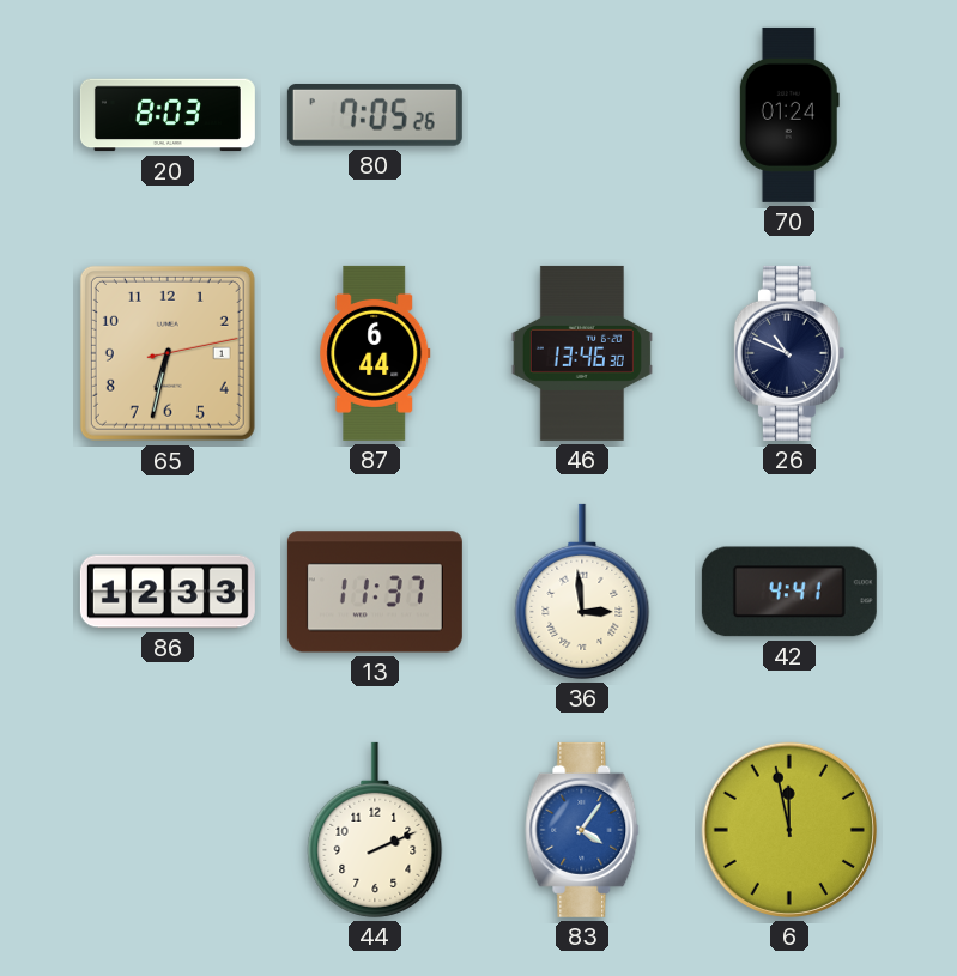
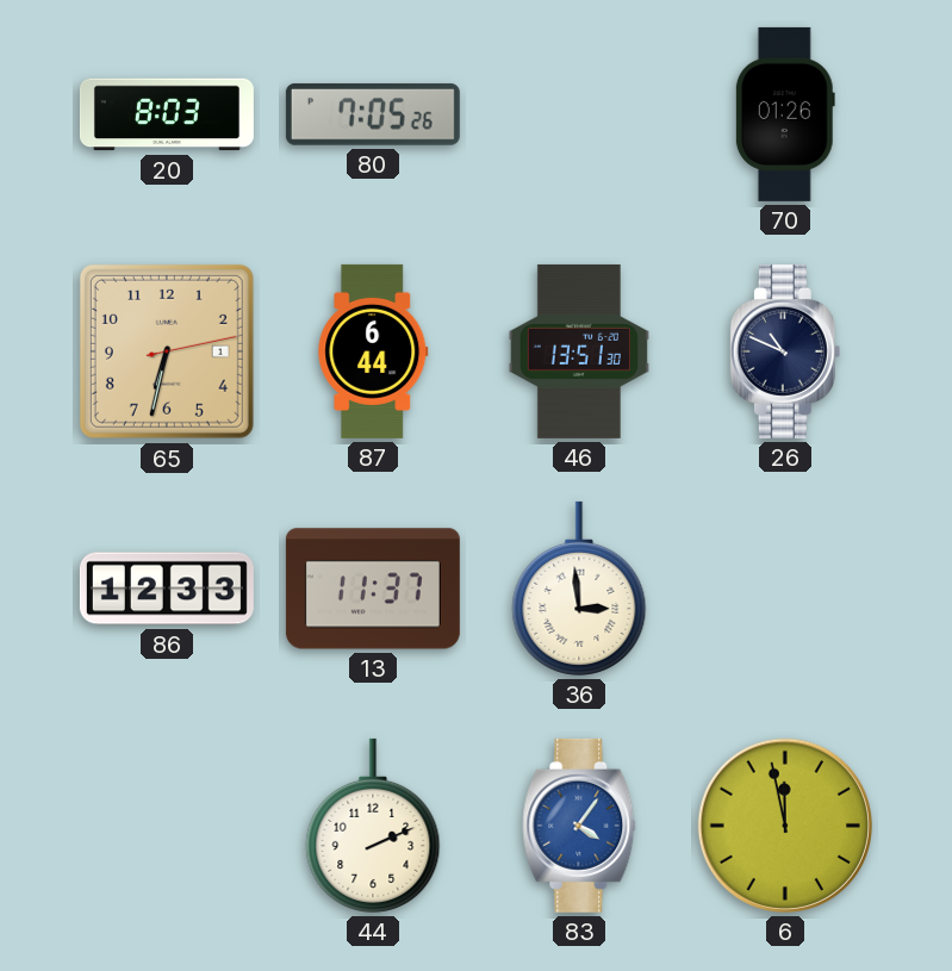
70: 01:24 -> 01:26
46: 13:46 -> 13:51
42: 4:41 -> none
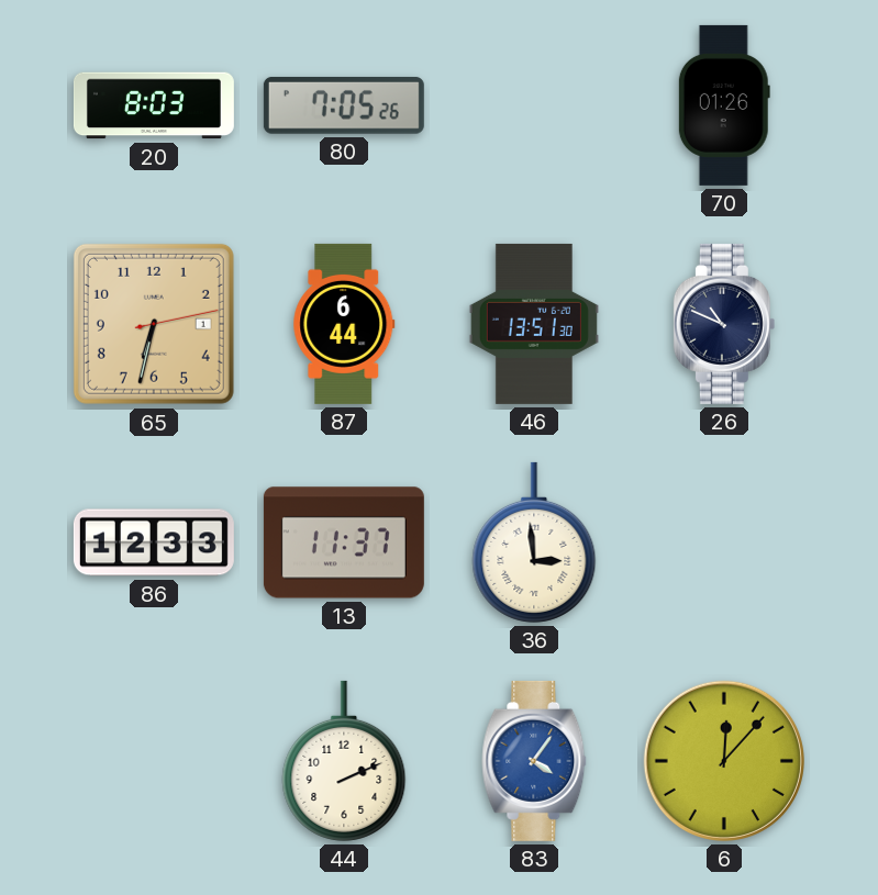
6: 11:58 -> 12:07
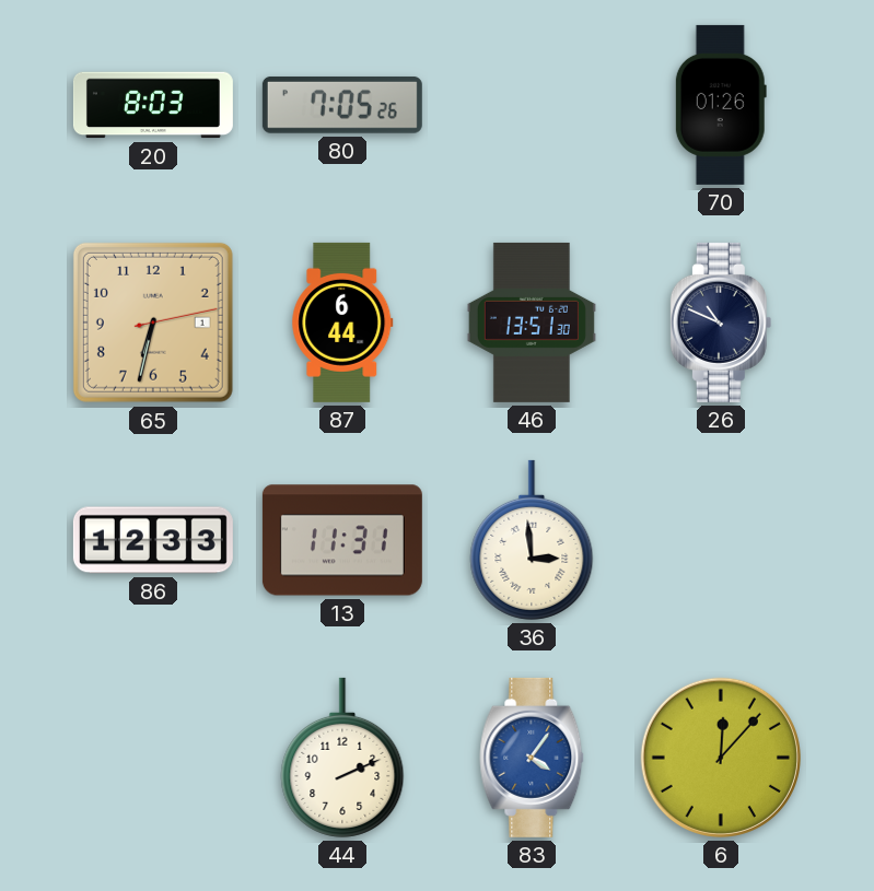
13: 11:37 -> 11:31
